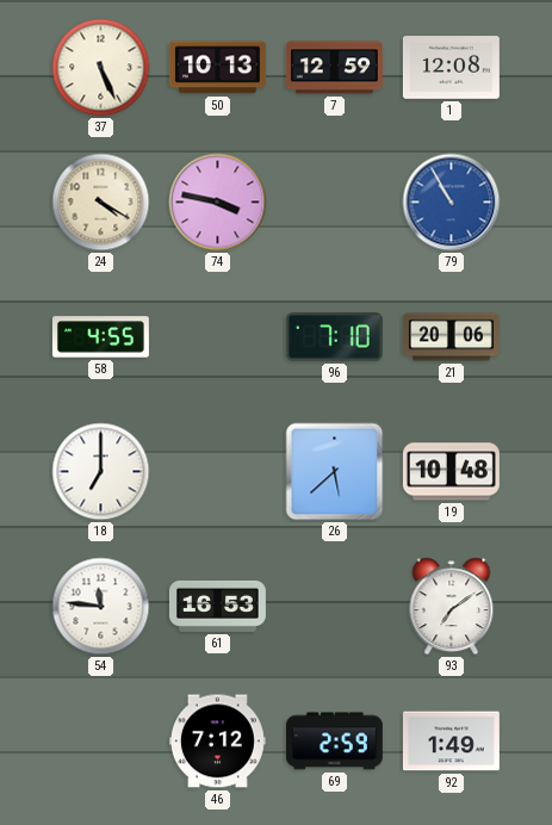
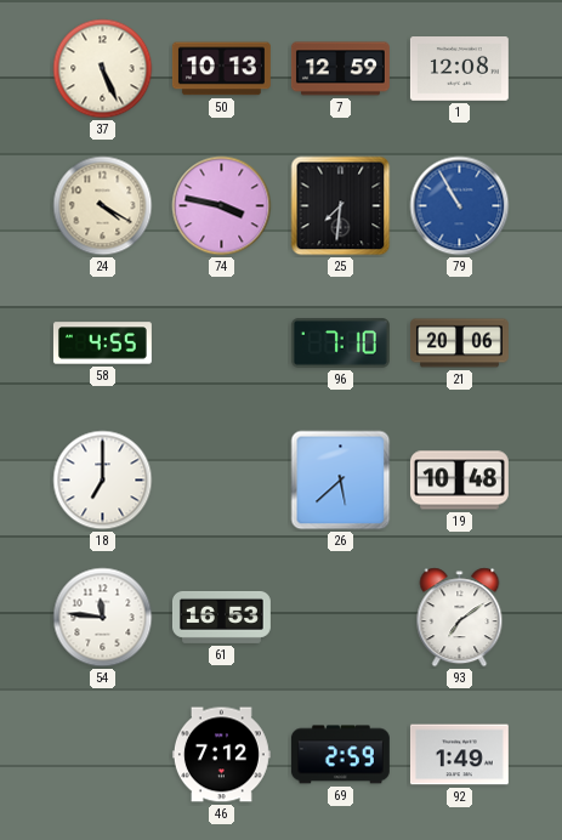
25: none -> 7:31
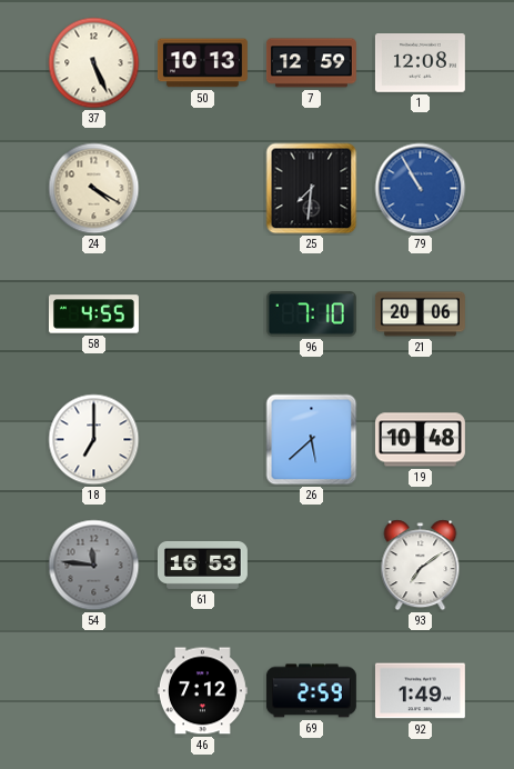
74: 3:47 -> none
54 dial: white -> grey
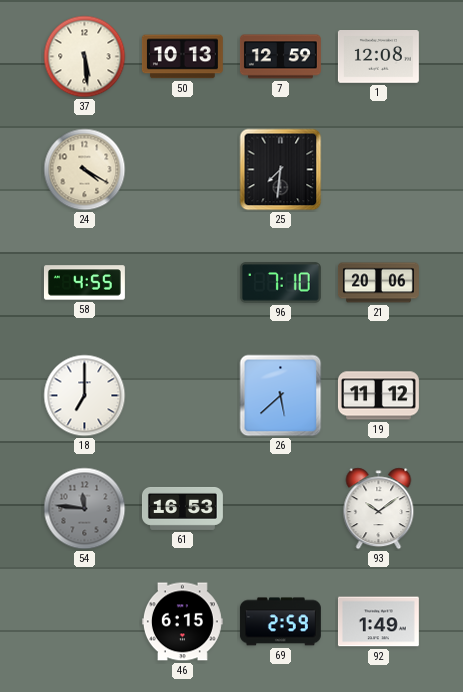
37: 5:26 -> 5:29
79: 10:55 -> none
19: 10:48 -> 11:12
93: 7:09 -> 10:09
46: 7:12 -> 6:15
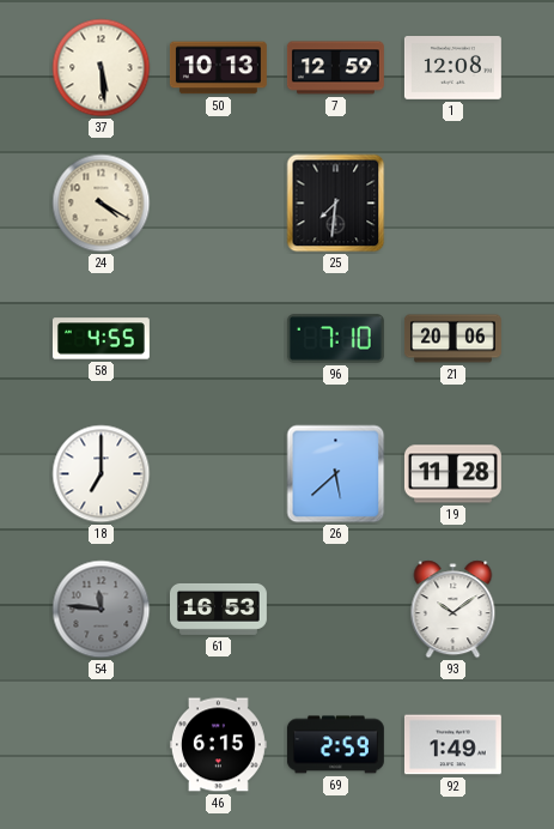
19: 11:12 -> 11:28
